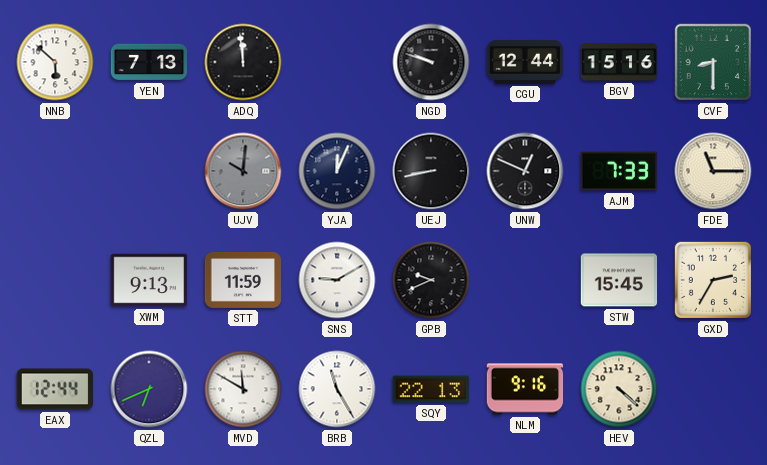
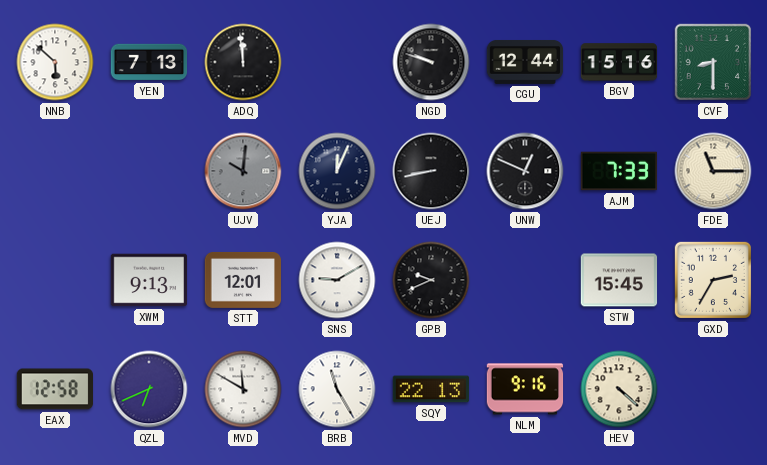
STT: 11:59 -> 12:01
EAX: 12:44 -> 12:58
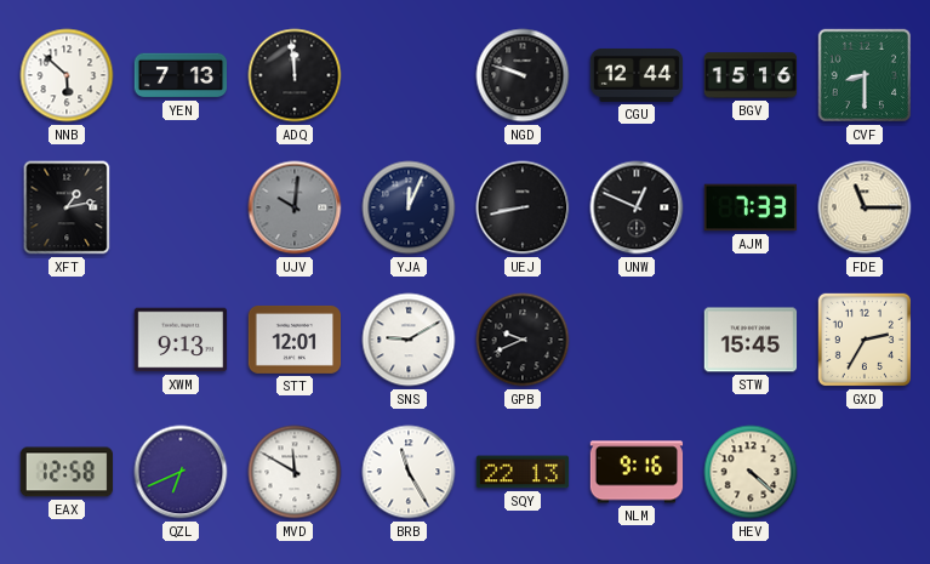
XFT: none -> 1:13
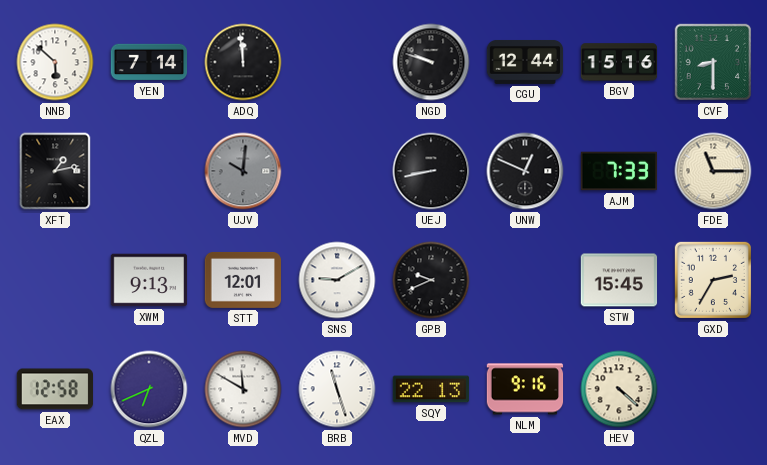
YEN: 7:13 -> 7:14
YJA: 12:04 -> none
BRB: 11:25 -> 11:27
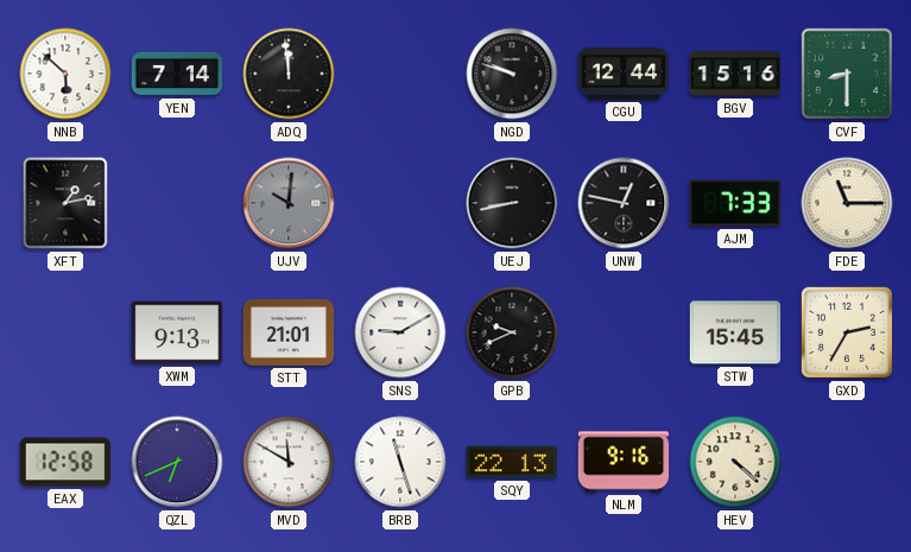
UNW: 12:49 -> 12:47
STT: 12:01 -> 21:01
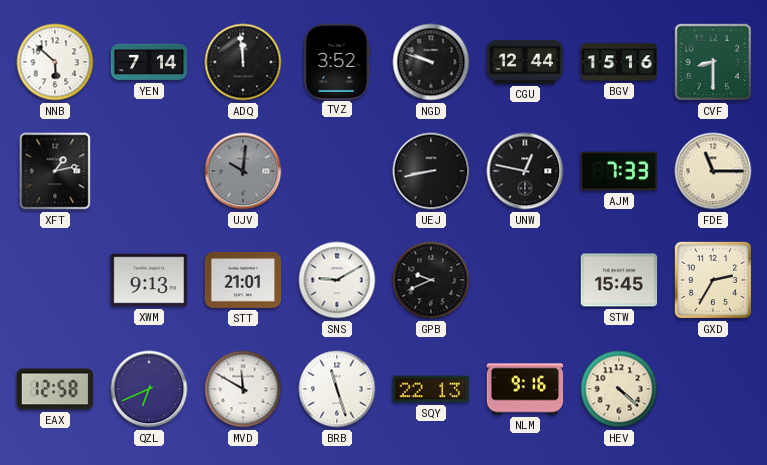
TVZ: none -> 3:52
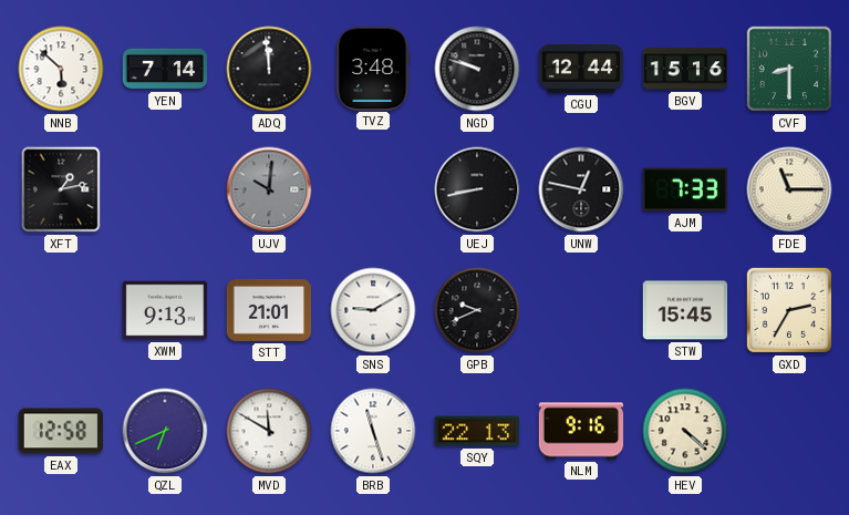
TVZ: 3:52 -> 3:48
